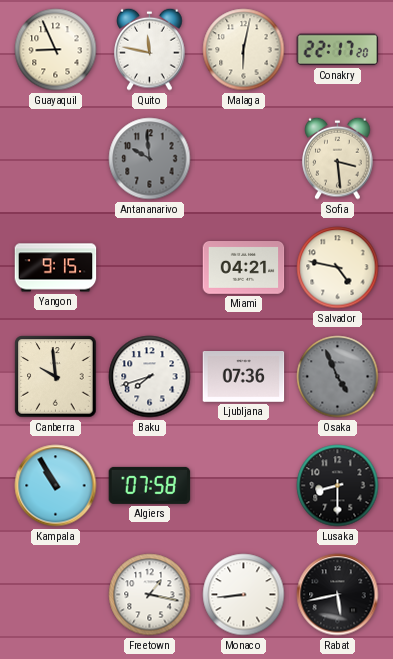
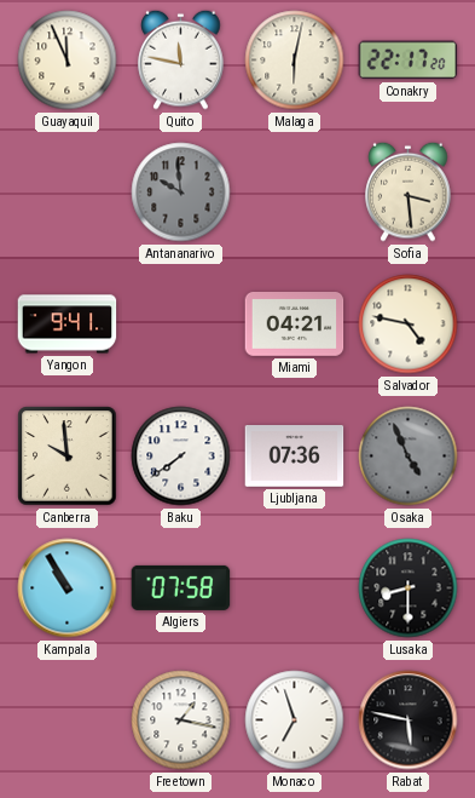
Guayaquil: 8:56 -> 11:56
Yangon: 9:15 -> 9:41
Baku: 7:42 -> 7:39
Monaco: 8:44 -> 6:57
Rabat: 5:43 -> 5:47
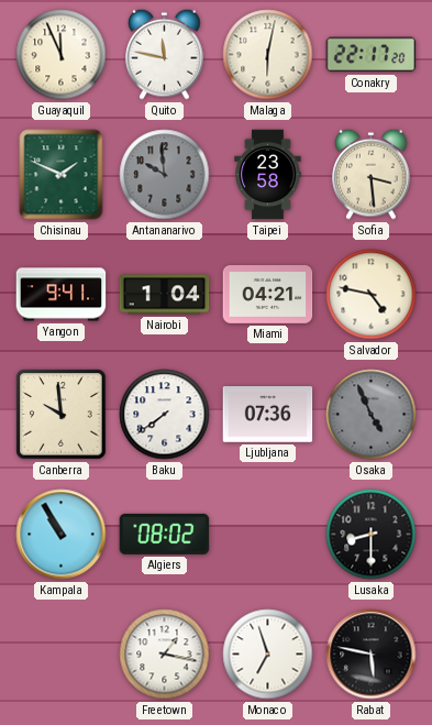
Chisinau: none -> 1:49
Taipei: none -> 23:58
Nairobi: none -> 1:04
Algiers: 07:58 -> 08:02
